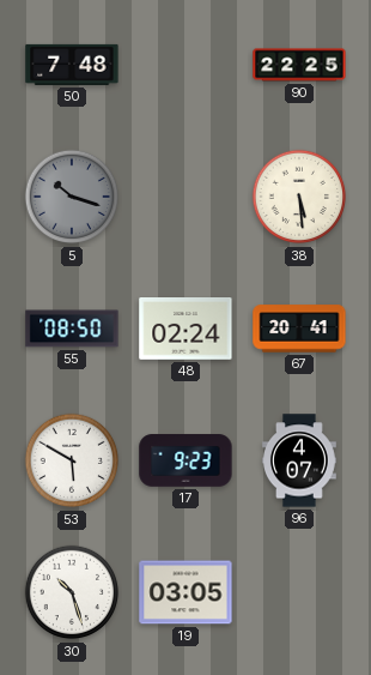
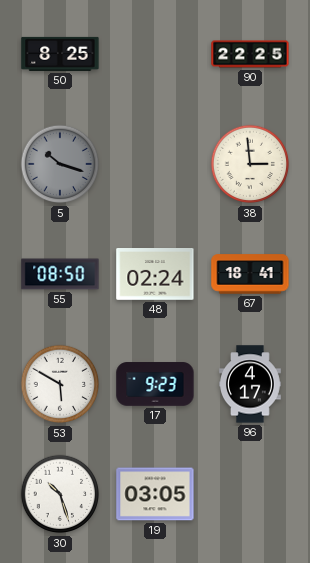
50: 7:48 -> 8:25
38: 5:29 -> 2:59
67: 20:41 -> 18:41
96: 4:07 -> 4:17
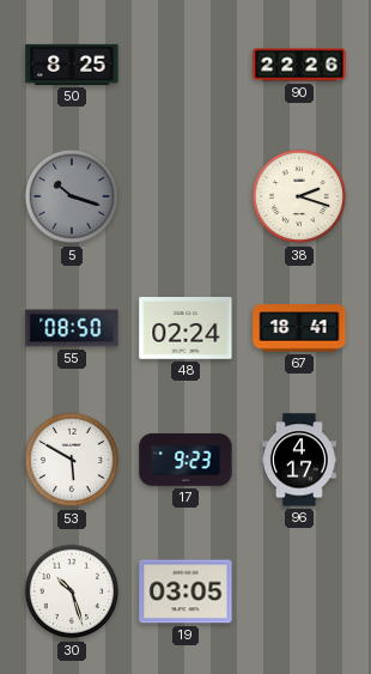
90: 22:25 -> 22:26
38: 2:59 -> 2:18
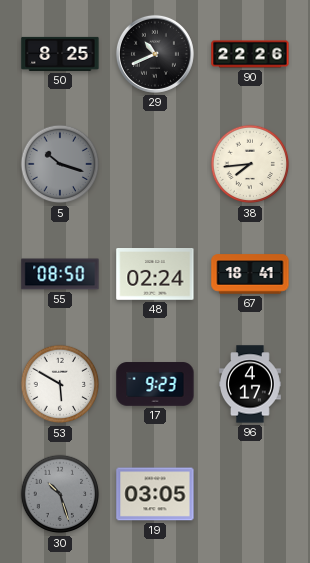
29: none -> 10:41
38: 2:18 -> 7:44
30 dial: white -> grey
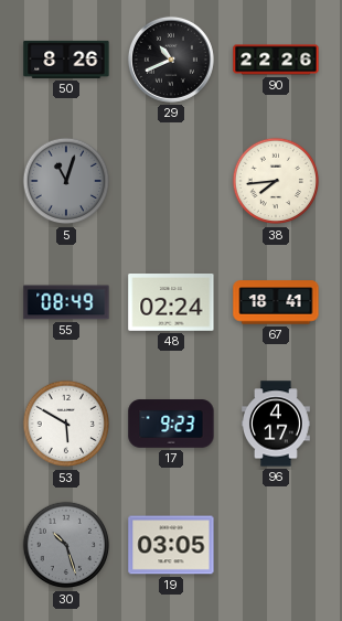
50: 8:25 -> 8:26
5: 10:18 -> 11:03
55: 08:50 -> 08:49
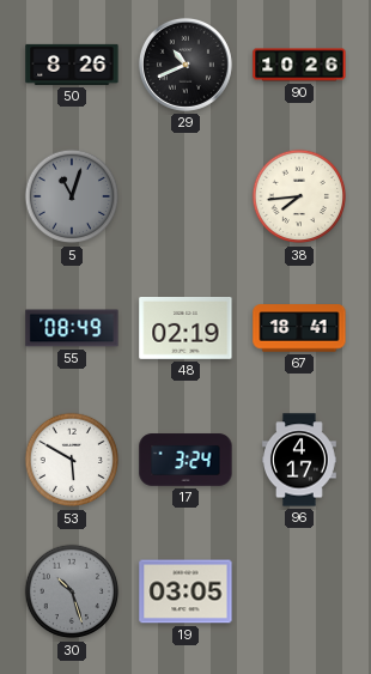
90: 22:26 -> 10:26
48: 02:24 -> 02:19
17: 9:23 -> 3:24
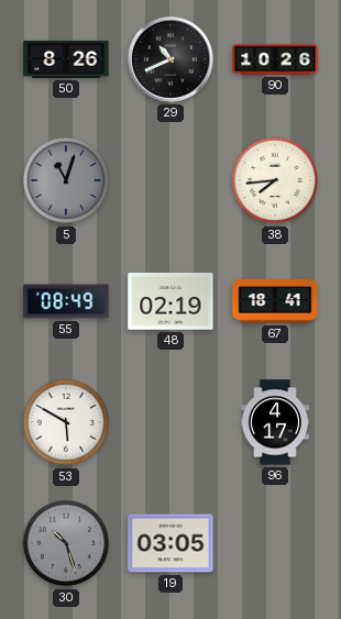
17: 3:24 -> none
